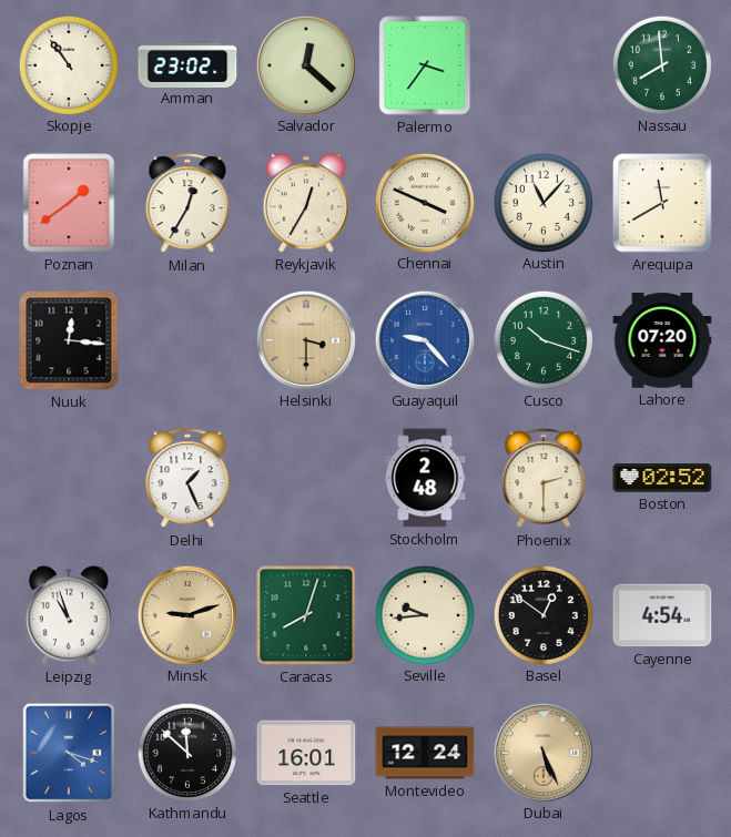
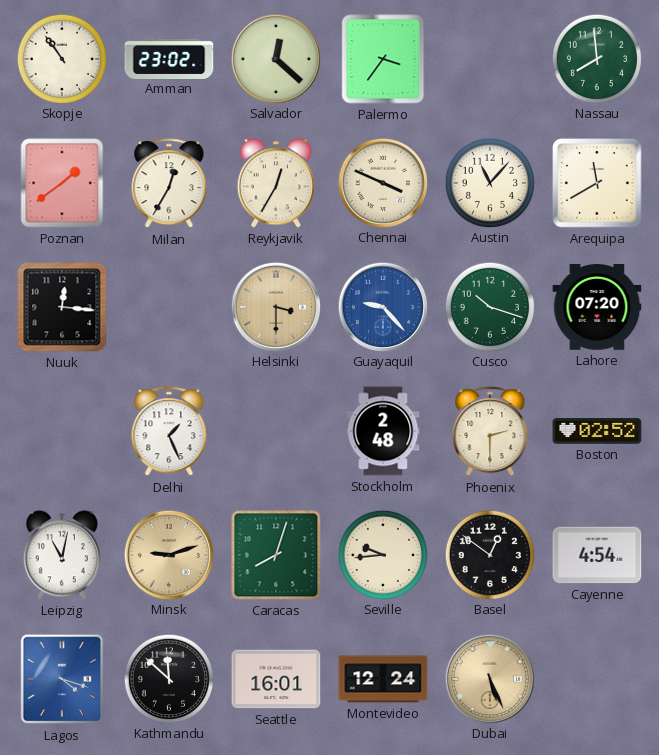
Leipzig: 10:57 -> 11:02
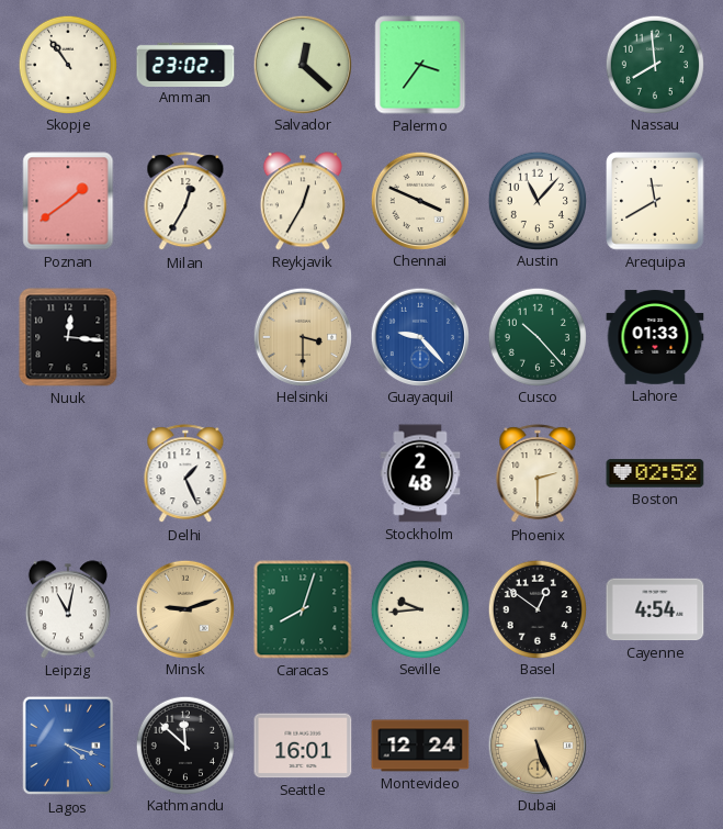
Cusco: 10:18 -> 10:23
Lahore: 07:20 -> 01:33
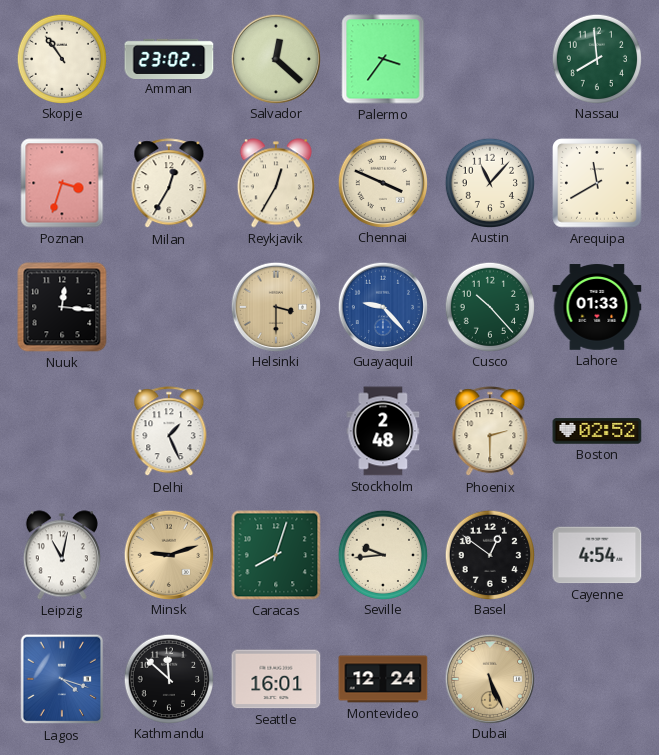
Poznan: 1:39 -> 3:33
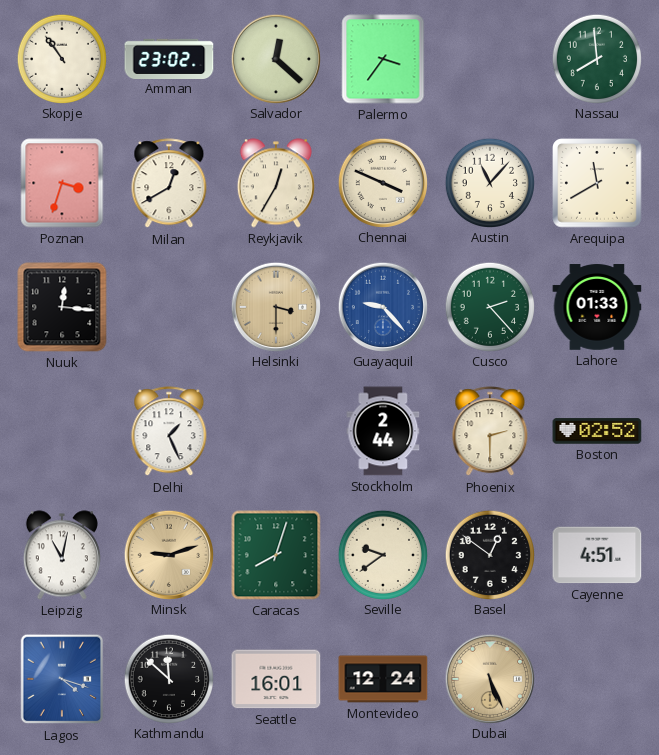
Milan: 12:35 -> 12:40
Cusco: 10:23 -> 2:23
Stockholm: 2:48 -> 2:44
Seville: 9:44 -> 9:39
Cayenne: 4:54 -> 4:51
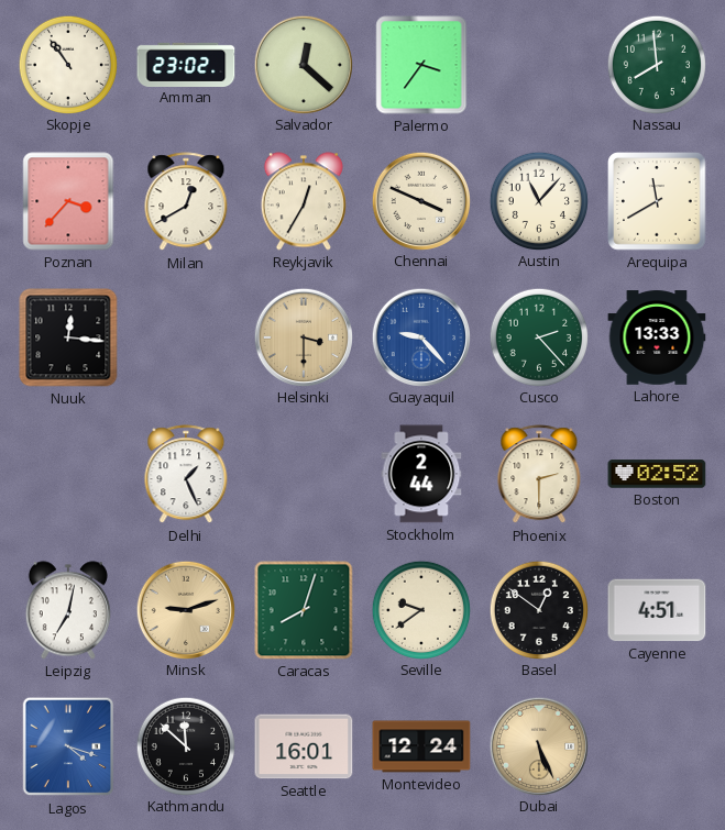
Poznan: 3:33 -> 3:37
Lahore: 01:33 -> 13:33
Leipzig: 11:02 -> 7:02
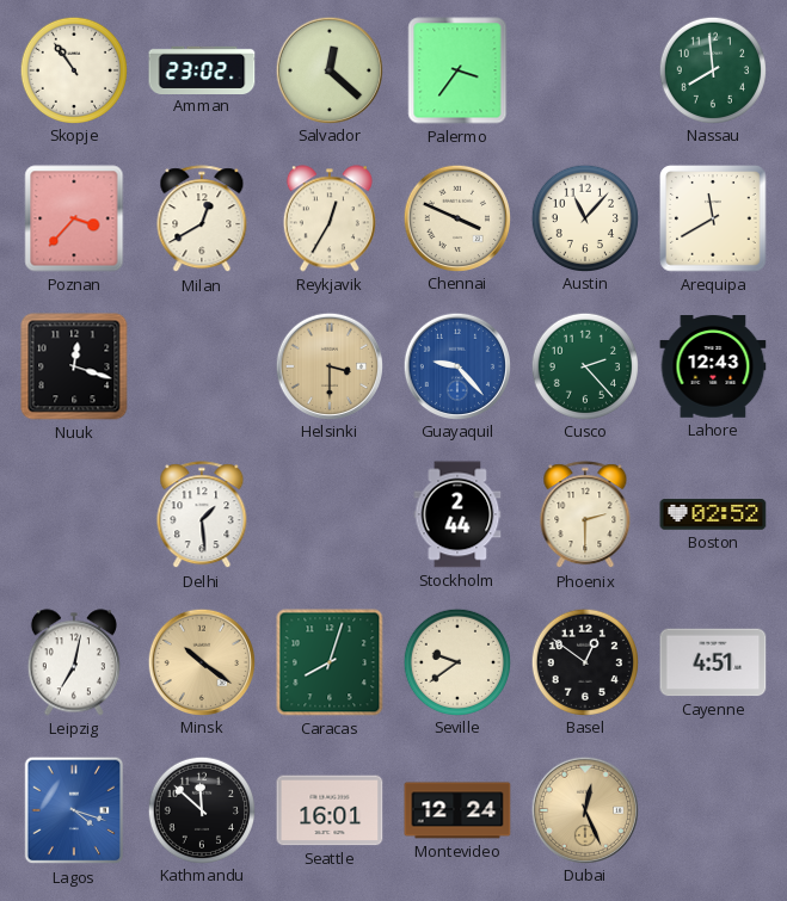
Nuuk: 12:16 -> 12:18
Lahore: 13:33 -> 12:43
Delhi: 1:26 -> 1:29
Minsk: 9:12 -> 10:21
Dubai: 5:26 -> 12:26
